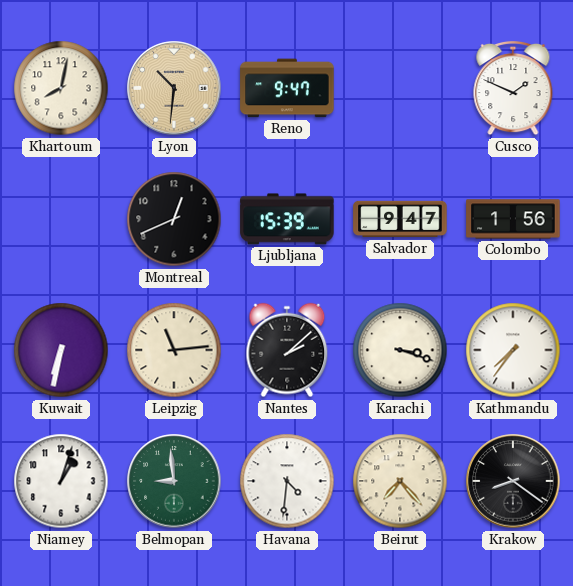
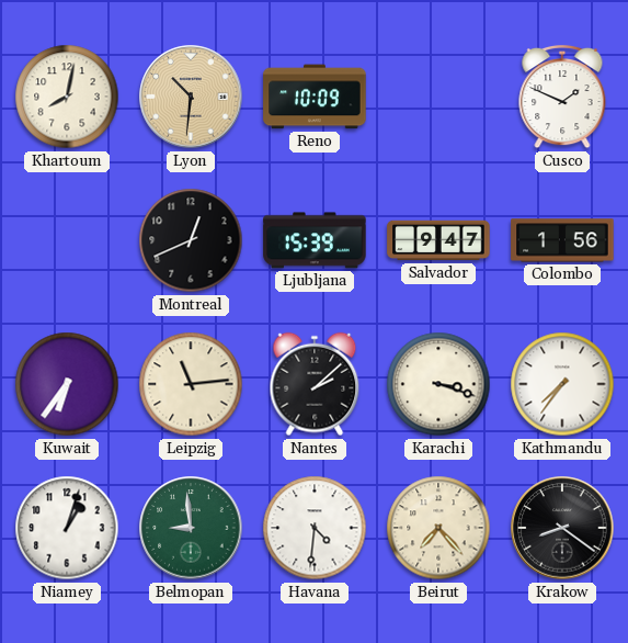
Reno: 9:47 -> 10:09
Kuwait: 6:32 -> 6:36
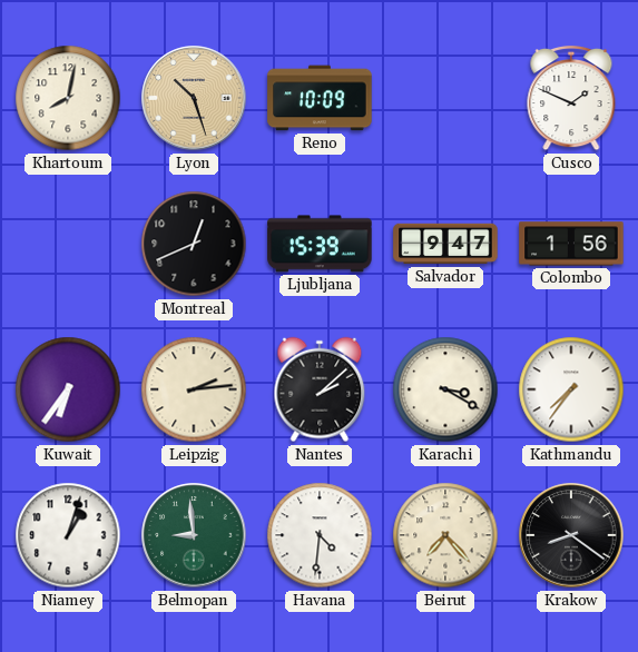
Lyon: 10:31 -> 10:27
Leipzig: 11:14 -> 2:14
Karachi: 3:18 -> 3:20
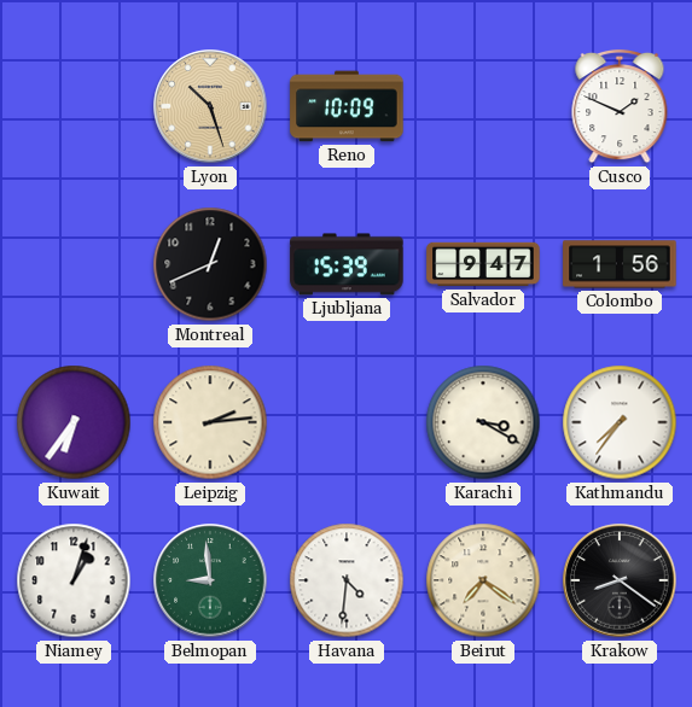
Khartoum: 8:02 -> none
Nantes: 2:08 -> none
Beirut: 7:23 -> 7:21
